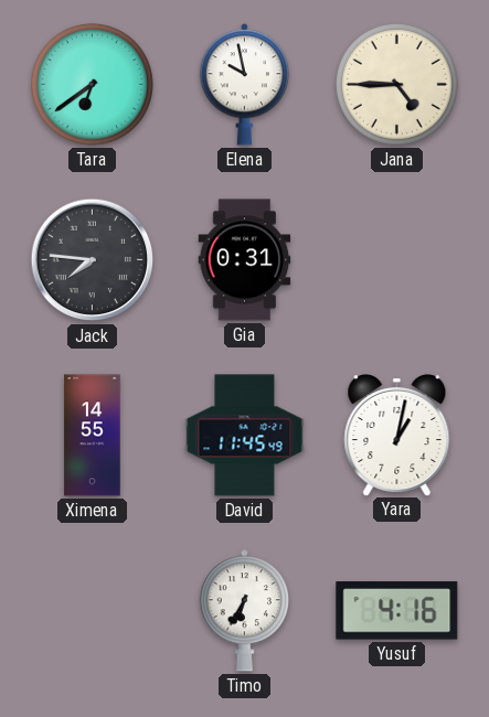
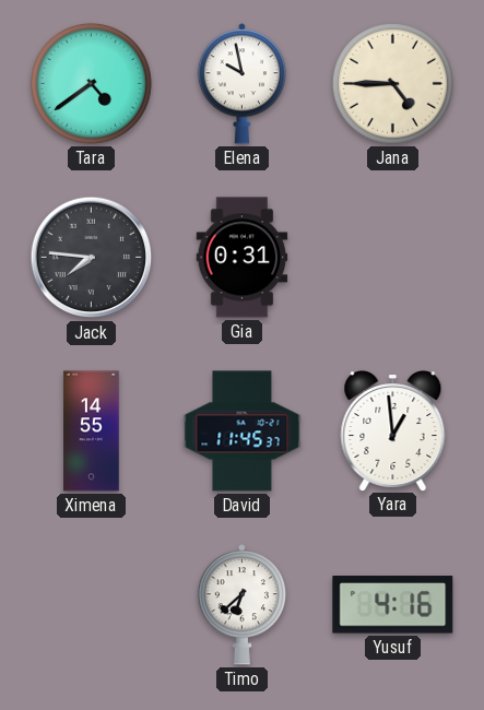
Tara: 6:39 -> 4:39
David: 11:45:49 -> 11:45:37
Yara: 1:02 -> 12:59
Timo: 6:35 -> 6:38
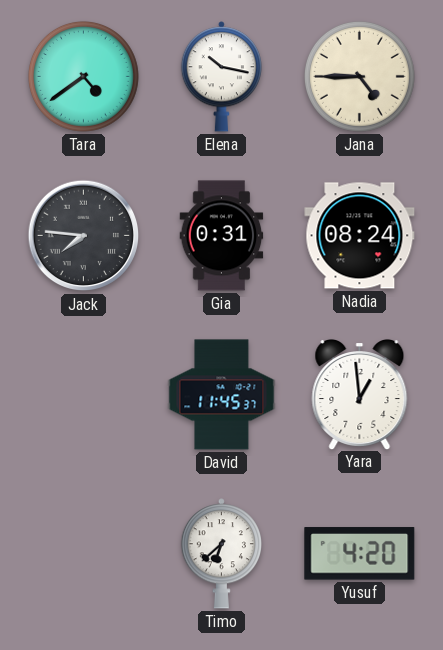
Elena: 9:58 -> 10:17
Nadia: none -> 08:24
Ximena: 14:55 -> none
Yusuf: 4:16 -> 4:20
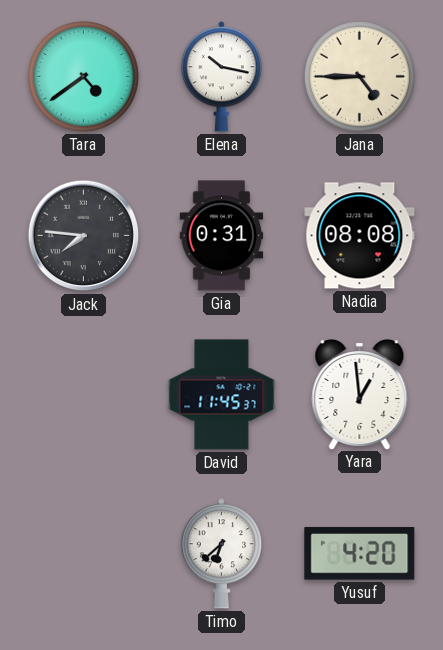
Nadia: 08:24 -> 08:08
